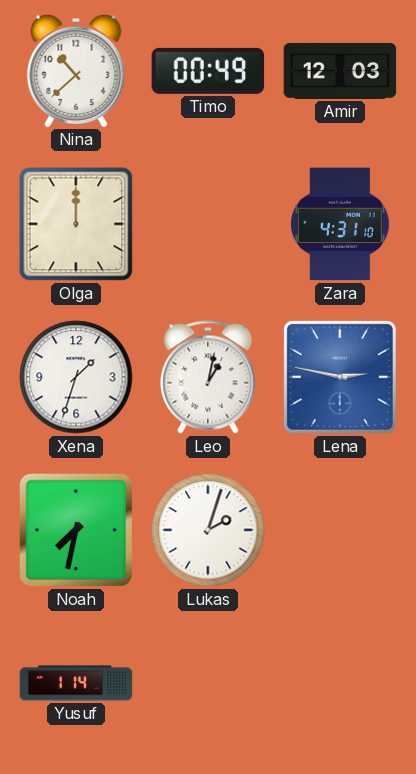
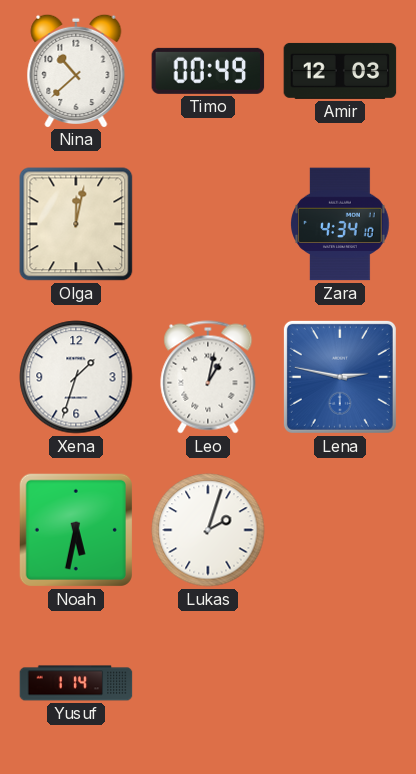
Olga: 12:00 -> 12:02
Zara: 4:31 -> 4:34
Noah: 7:32 -> 5:32
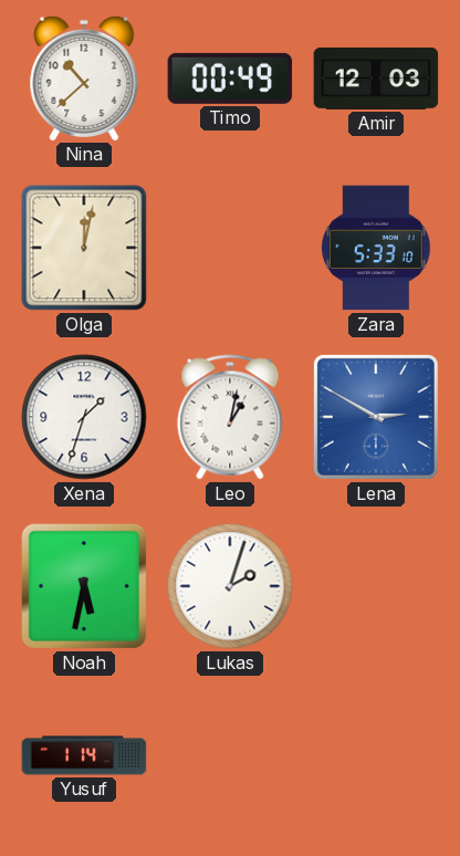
Zara: 4:34 -> 5:33
Lena: 2:47 -> 2:50
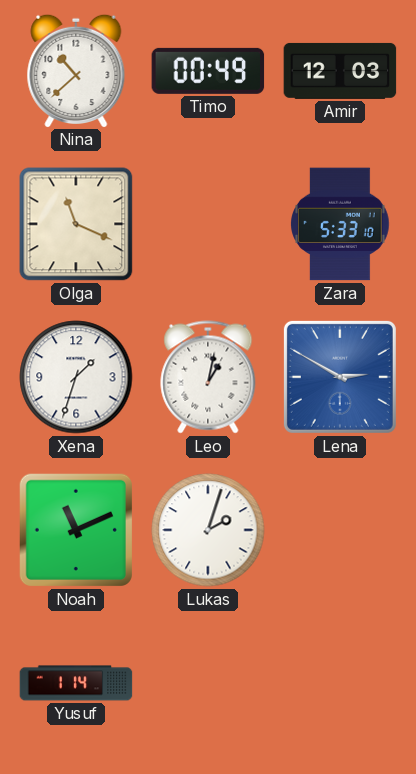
Olga: 12:02 -> 11:19
Noah: 5:32 -> 11:11
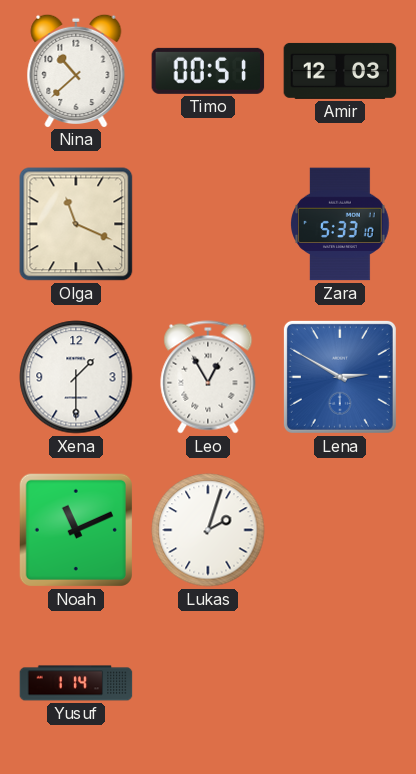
Timo: 00:49 -> 00:51
Xena: 1:33 -> 1:30
Leo: 1:02 -> 12:55
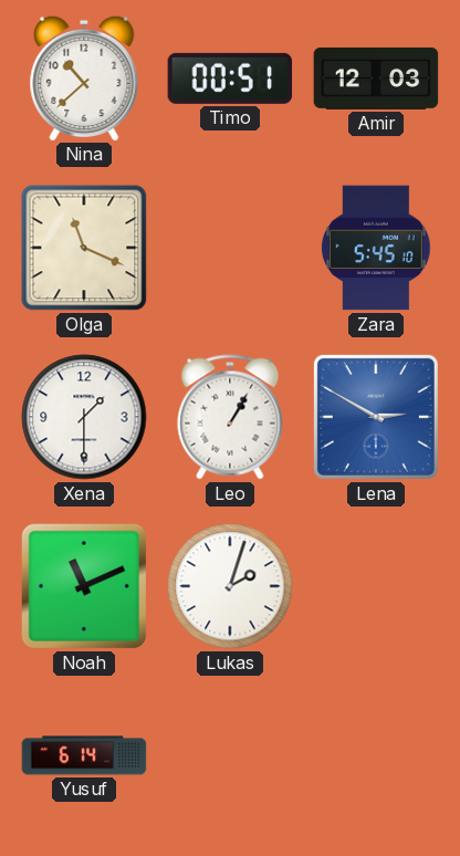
Zara: 5:33 -> 5:45
Leo: 12:55 -> 1:05
Yusuf: 1:14 -> 6:14
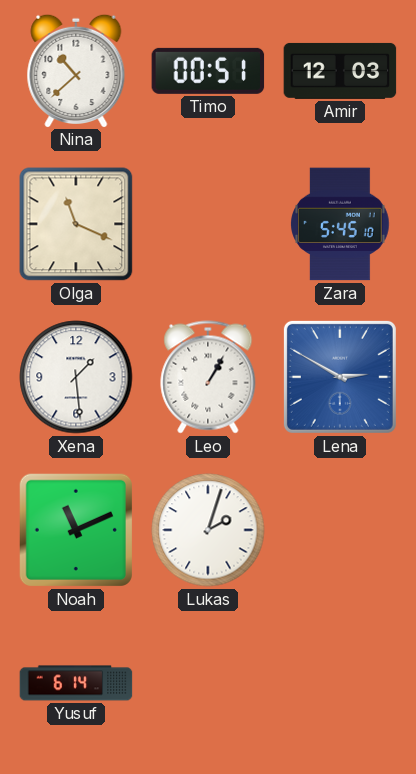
Xena: 1:30 -> 1:29
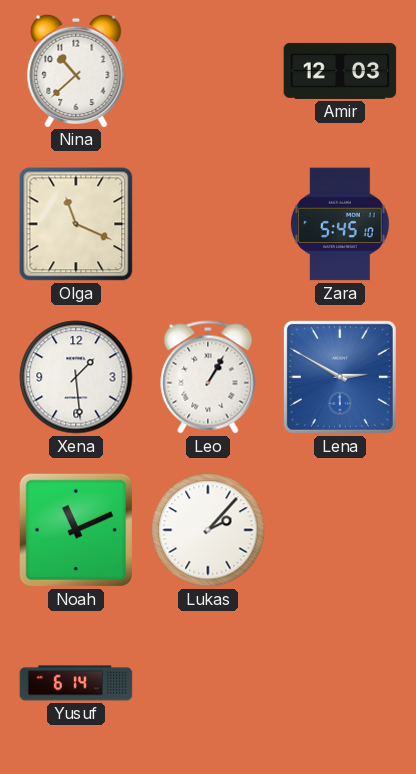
Timo: 00:51 -> none
Lukas: 2:03 -> 2:07
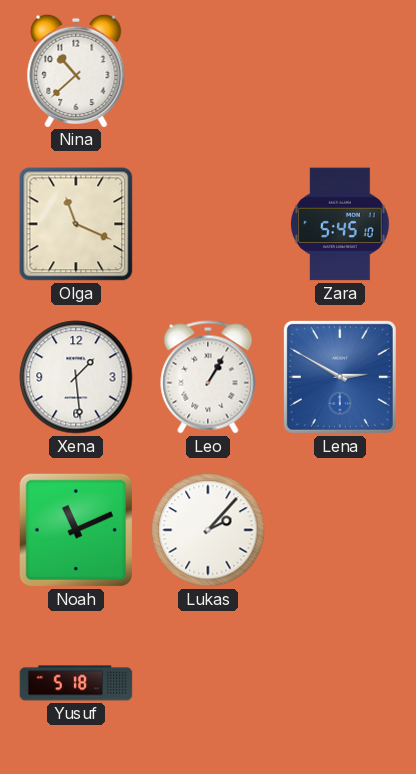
Amir: 12:03 -> none
Yusuf: 6:14 -> 5:18
